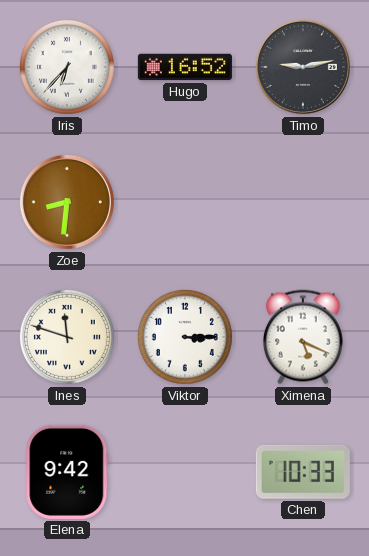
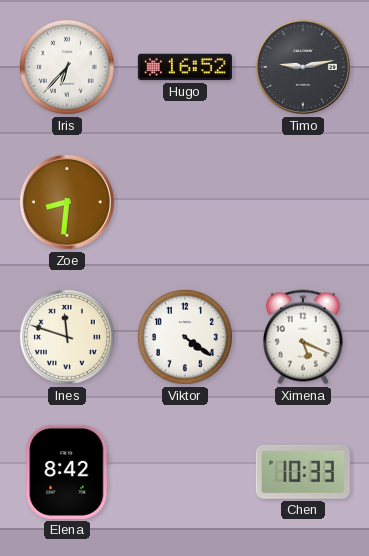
Viktor: 3:15 -> 4:21
Elena: 9:42 -> 8:42
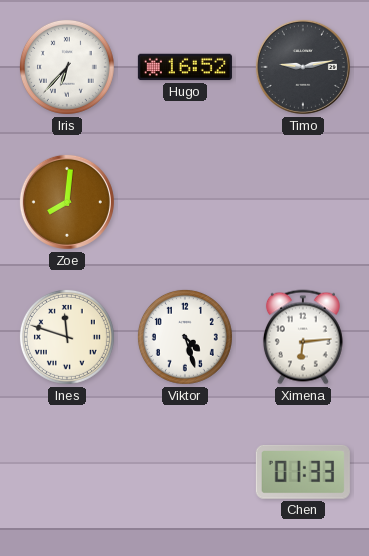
Zoe: 8:31 -> 8:01
Viktor: 4:21 -> 4:27
Ximena: 5:19 -> 6:14
Elena: 8:42 -> none
Chen: 10:33 -> 01:33
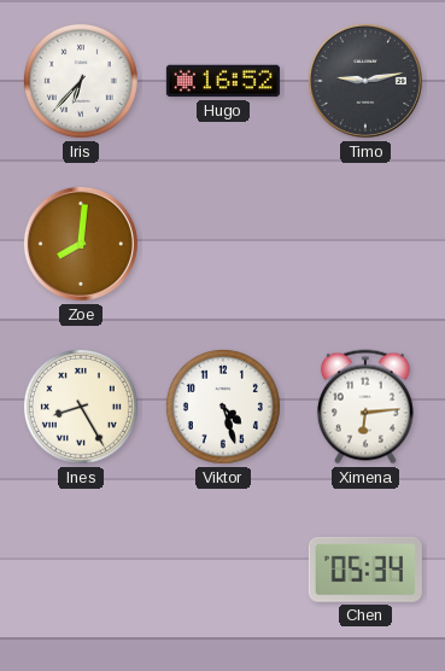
Ines: 11:48 -> 8:25
Chen: 01:33 -> 05:34
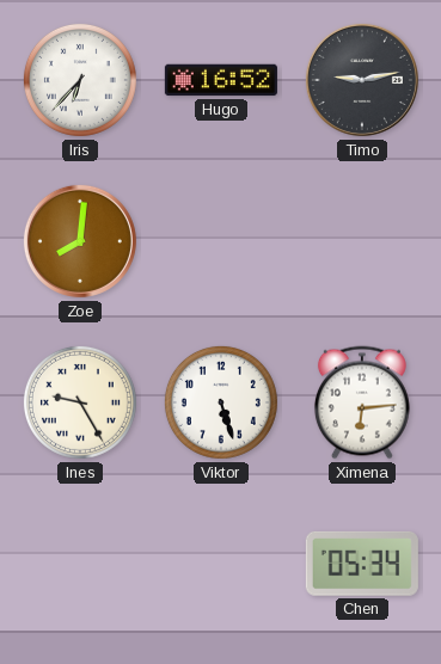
Ines: 8:25 -> 9:25
Viktor: 4:27 -> 5:27
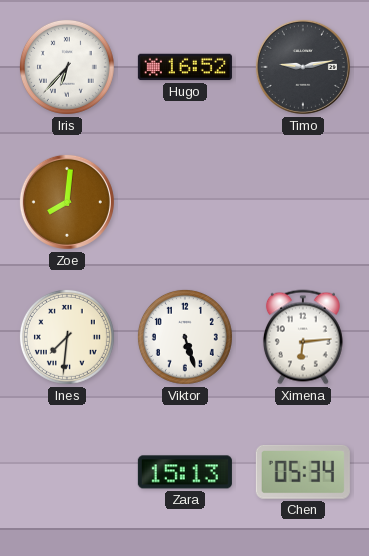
Ines: 9:25 -> 7:31
Zara: none -> 15:13
